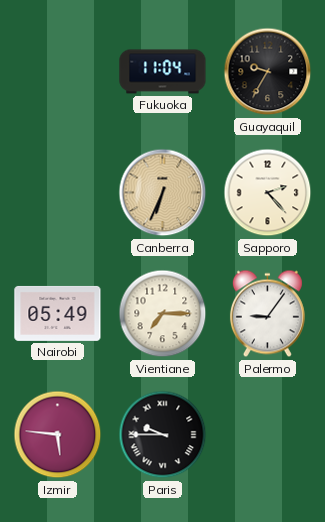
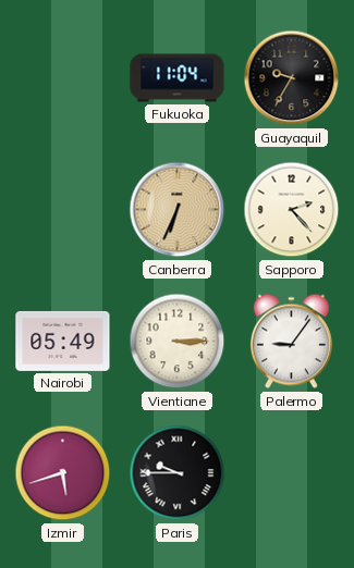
Vientiane: 7:15 -> 3:15
Izmir: 5:46 -> 5:42
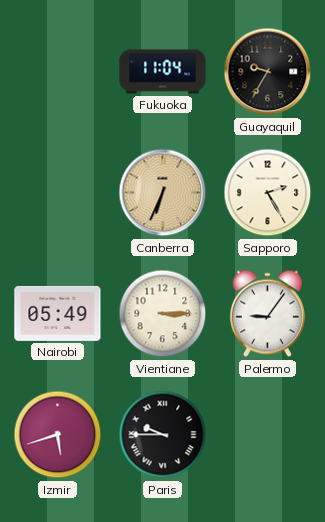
Sapporo: 2:23 -> 2:25
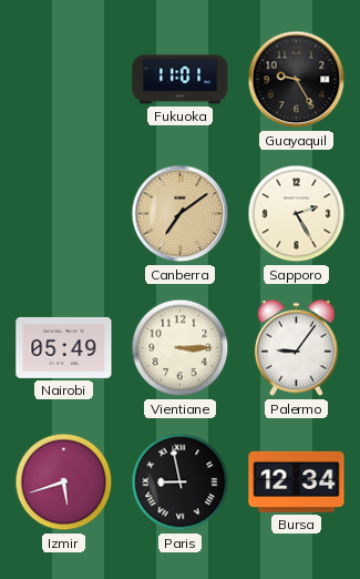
Fukuoka: 11:04 -> 11:01
Guayaquil: 9:35 -> 9:25
Canberra: 6:34 -> 7:09
Paris: 9:45 -> 8:58
Bursa: none -> 12:34
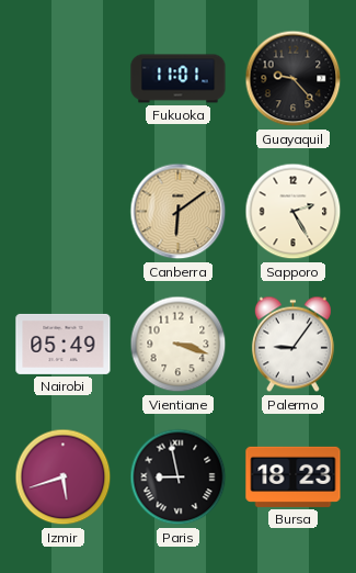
Guayaquil: 9:25 -> 9:23
Canberra: 7:09 -> 6:09
Vientiane: 3:15 -> 3:18
Bursa: 12:34 -> 18:23
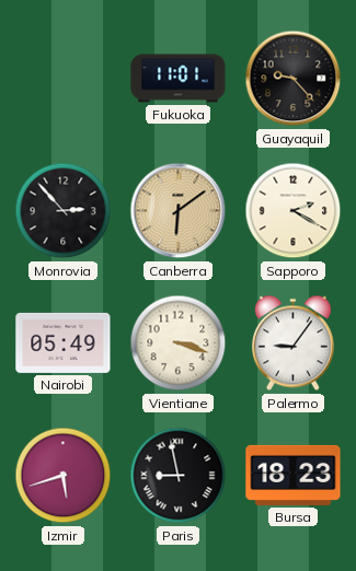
Monrovia: none -> 2:53
Sapporo: 2:25 -> 2:20
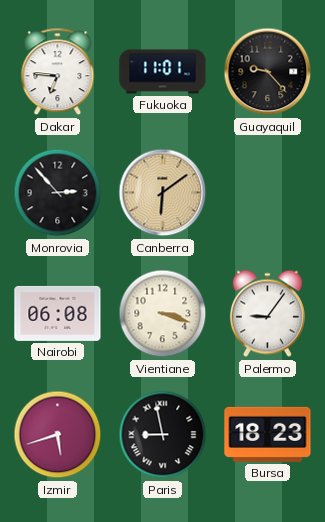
Dakar: none -> 6:46
Sapporo: 2:20 -> none
Nairobi: 05:49 -> 06:08
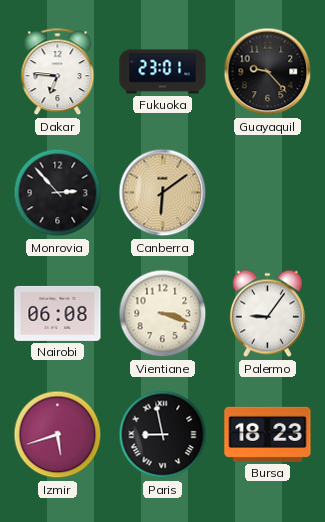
Fukuoka: 11:01 -> 23:01
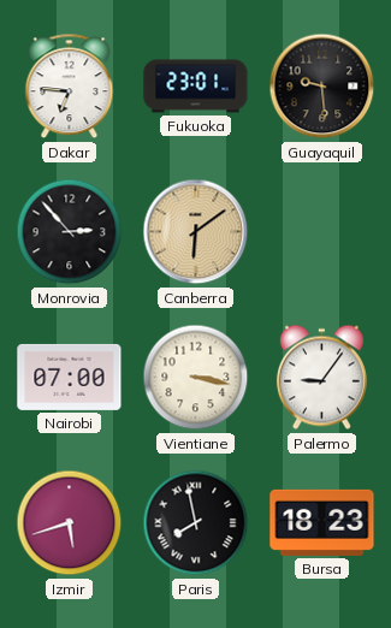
Guayaquil: 9:23 -> 9:29
Nairobi: 06:08 -> 07:00
Vientiane: 3:18 -> 3:17
Paris: 8:58 -> 7:58
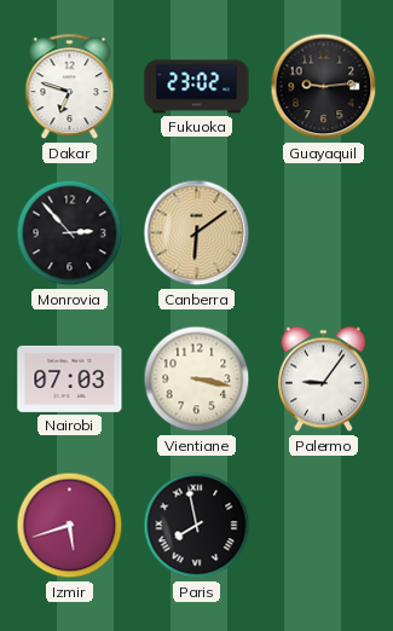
Dakar: 6:46 -> 6:48
Fukuoka: 23:01 -> 23:02
Guayaquil: 9:29 -> 9:14
Nairobi: 07:00 -> 07:03
Bursa: 18:23 -> none
